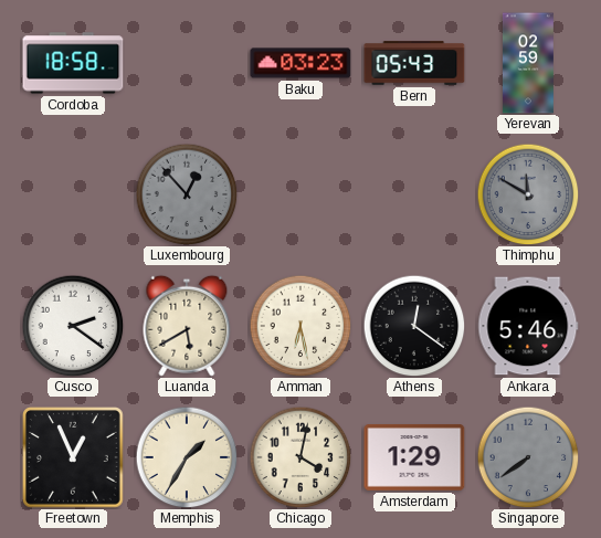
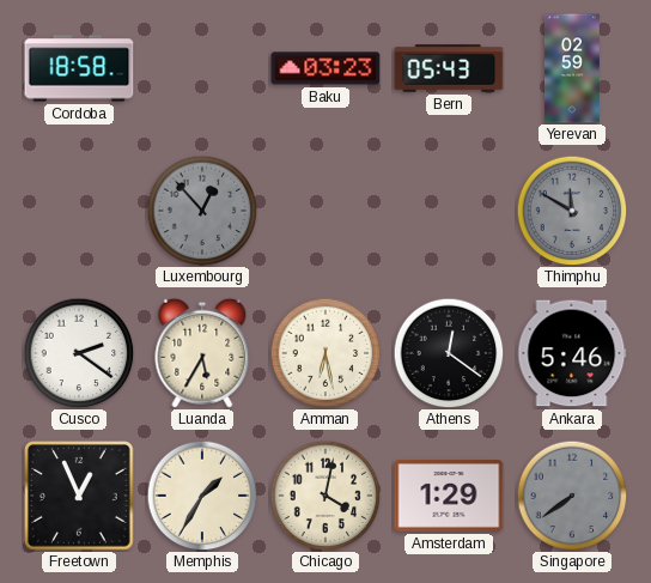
Luanda: 5:40 -> 5:35
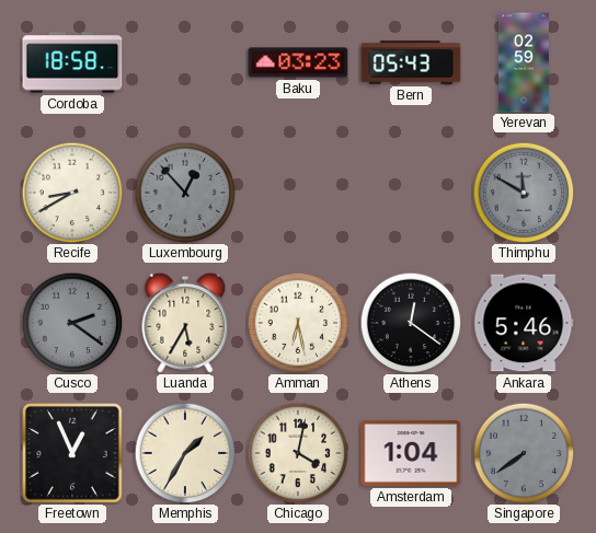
Recife: none -> 8:40
Cusco dial: white -> grey
Amsterdam: 1:29 -> 1:04
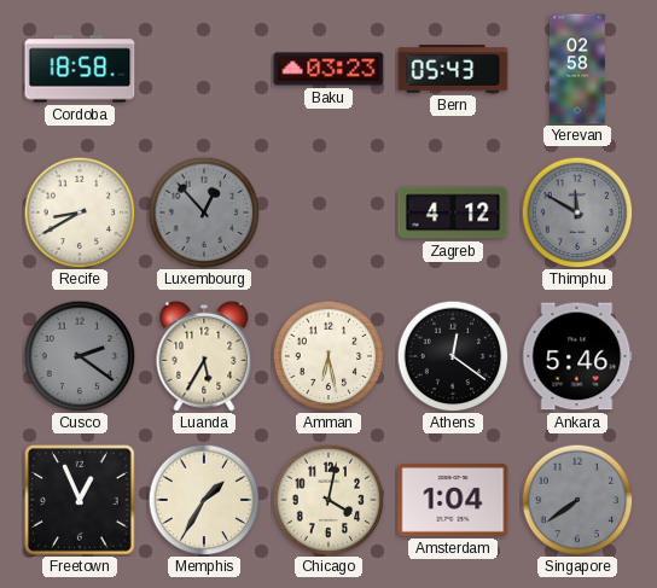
Yerevan: 02:59 -> 02:58
Zagreb: none -> 4:12
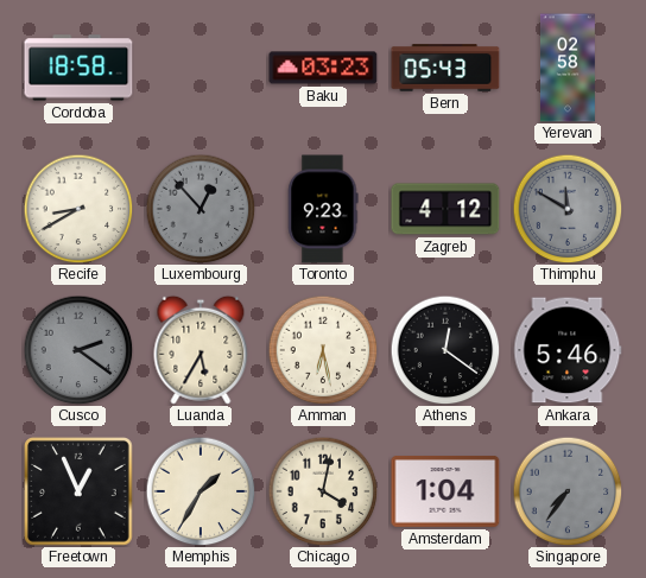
Toronto: none -> 9:23
Singapore: 7:39 -> 7:36
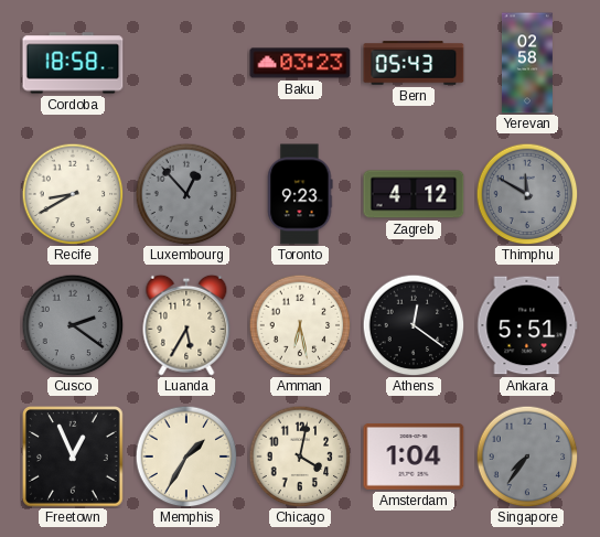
Ankara: 5:46 -> 5:51
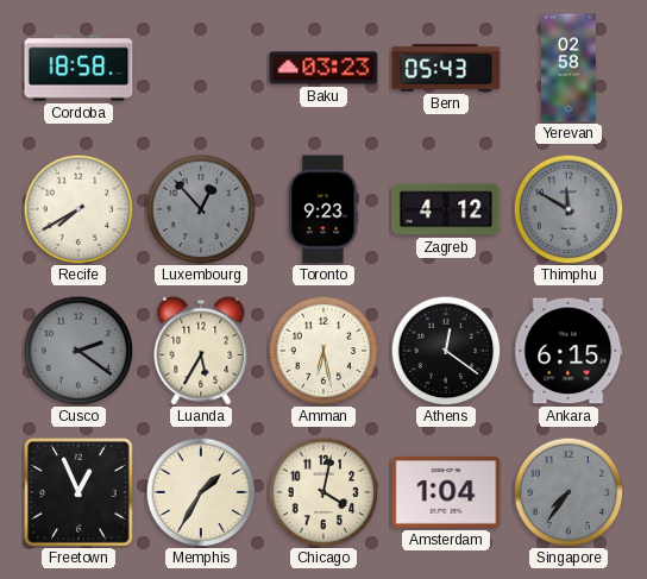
Recife: 8:40 -> 7:40
Ankara: 5:51 -> 6:15
